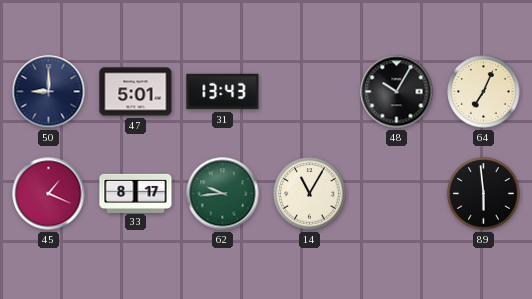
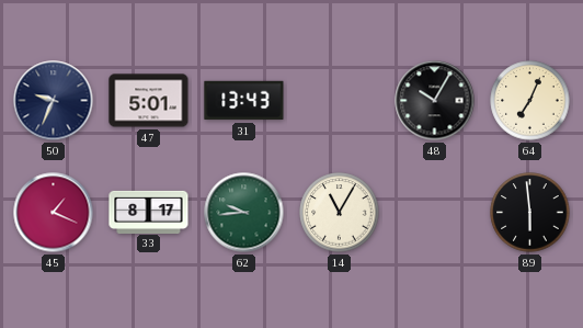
50: 9:00 -> 9:34
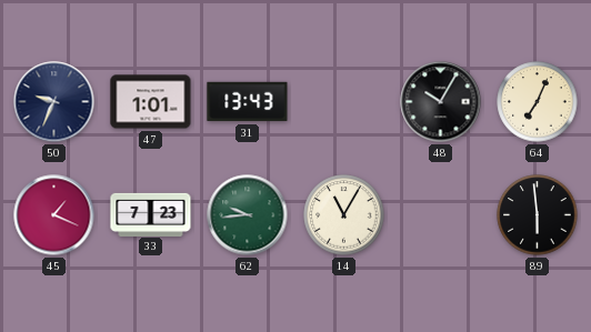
47: 5:01 -> 1:01
33: 8:17 -> 7:23
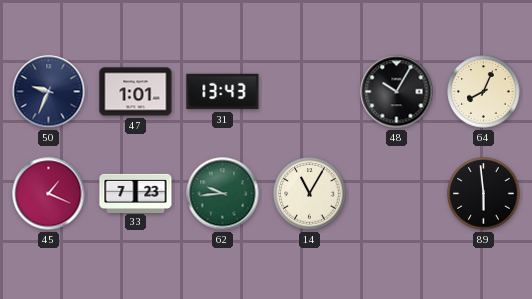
64: 7:04 -> 8:04
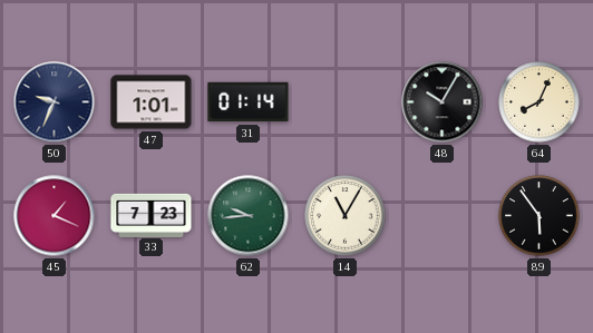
31: 13:43 -> 01:14
89: 5:59 -> 5:54
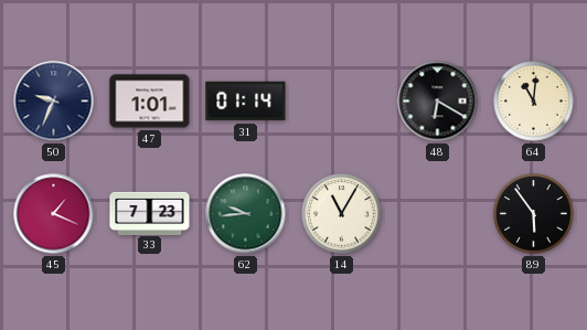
48: 10:05 -> 6:20
64: 8:04 -> 11:01
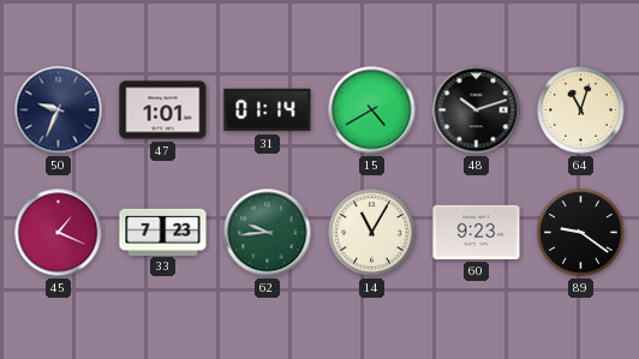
15: none -> 4:40
48: 6:20 -> 10:12
64: 11:01 -> 11:03
60: none -> 9:23
89: 5:54 -> 9:21
